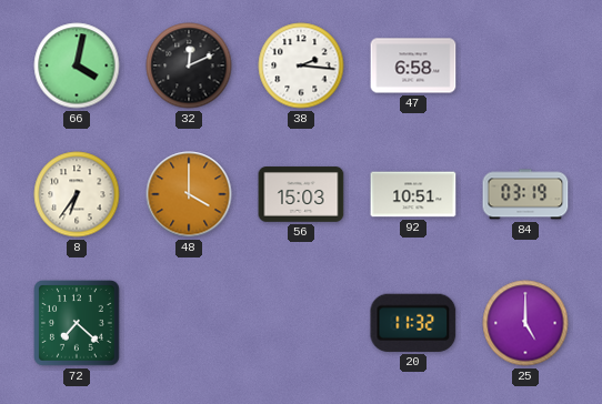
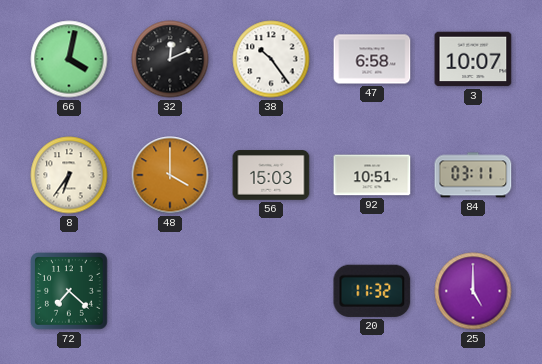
38: 2:16 -> 10:24
3: none -> 10:07
84: 03:19 -> 03:11
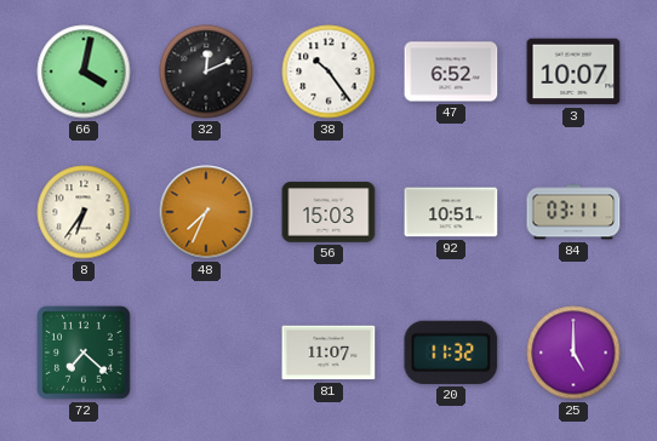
47: 6:58 -> 6:52
48: 4:00 -> 7:34
81: none -> 11:07
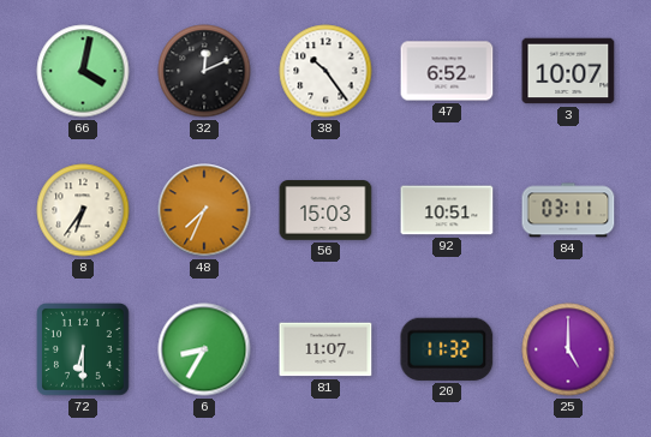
72: 7:22 -> 6:30
6: none -> 8:35
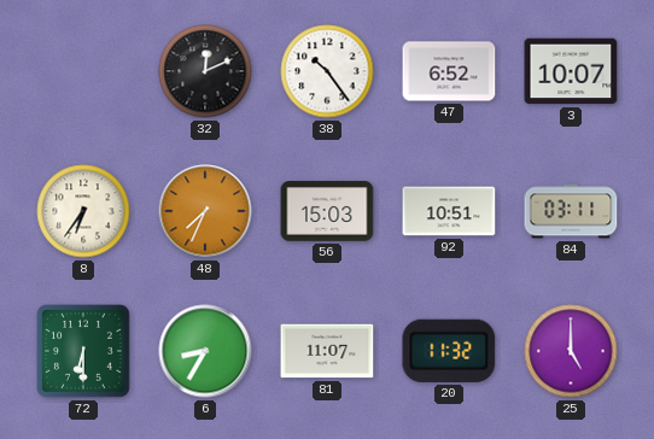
66: 4:02 -> none
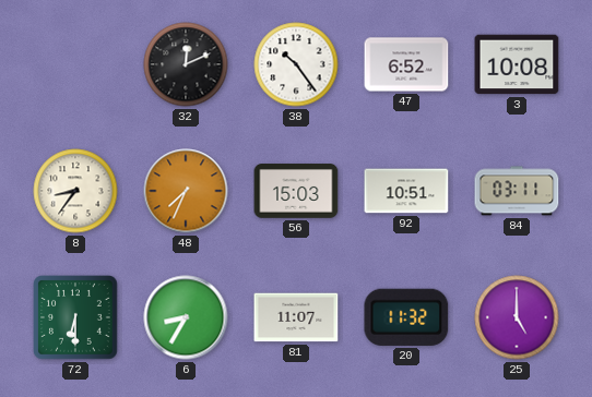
3: 10:07 -> 10:08
8: 6:36 -> 8:36
